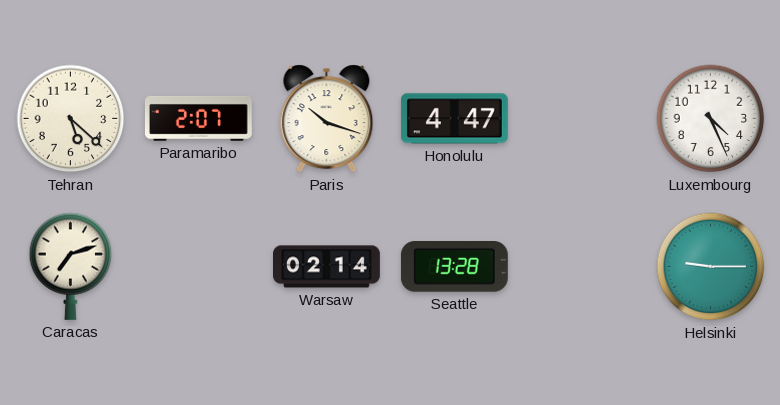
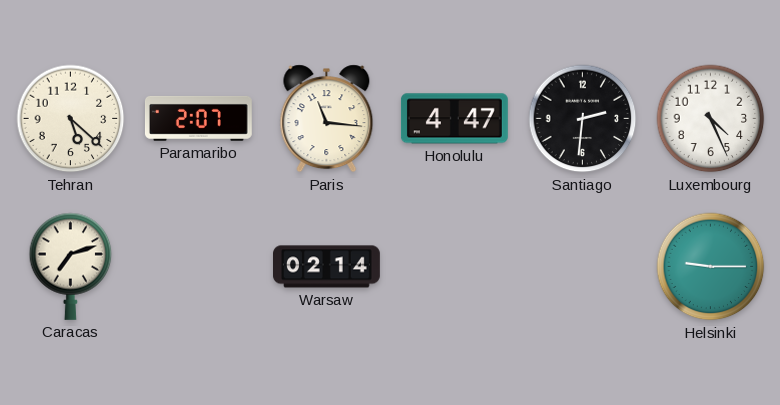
Paris: 10:18 -> 11:16
Santiago: none -> 2:31
Seattle: 13:28 -> none
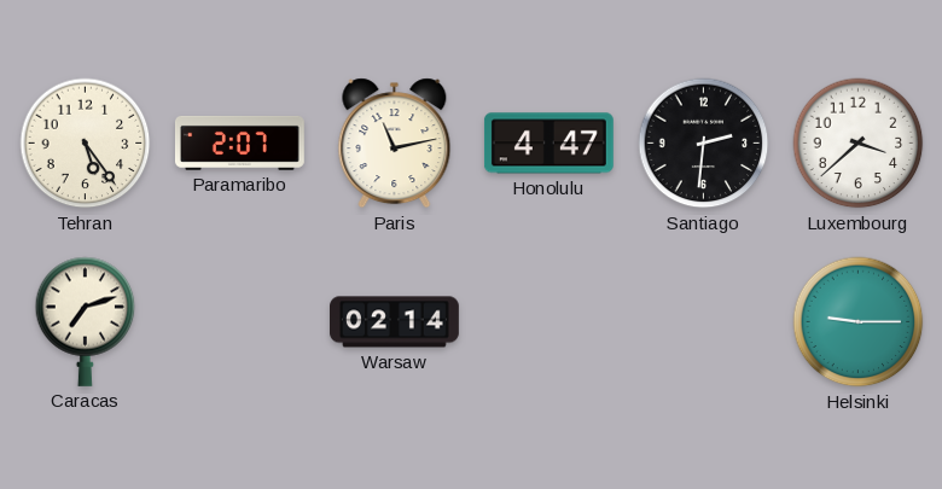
Tehran: 5:22 -> 5:24
Paris: 11:16 -> 11:13
Luxembourg: 4:26 -> 3:38
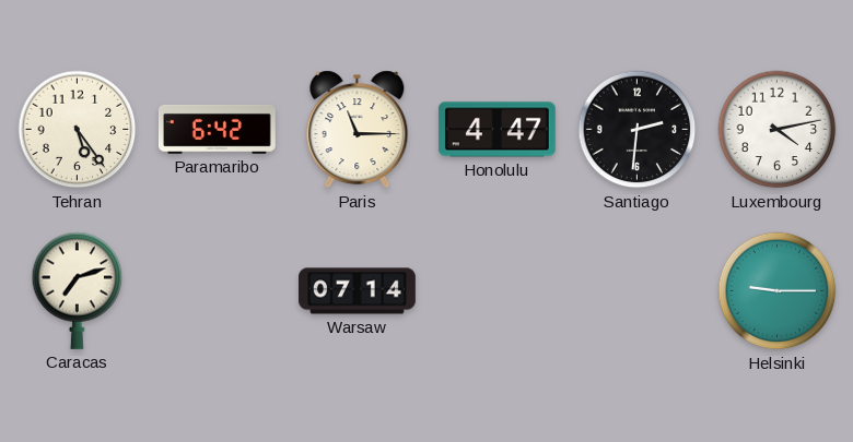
Paramaribo: 2:07 -> 6:42
Paris: 11:13 -> 11:15
Luxembourg: 3:38 -> 4:13
Warsaw: 02:14 -> 07:14
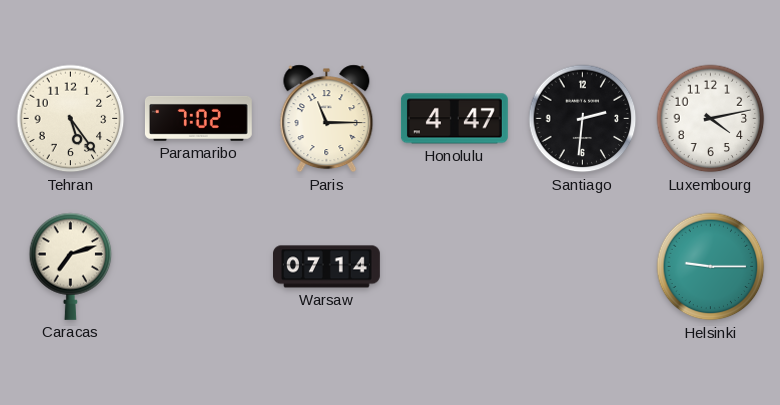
Paramaribo: 6:42 -> 7:02
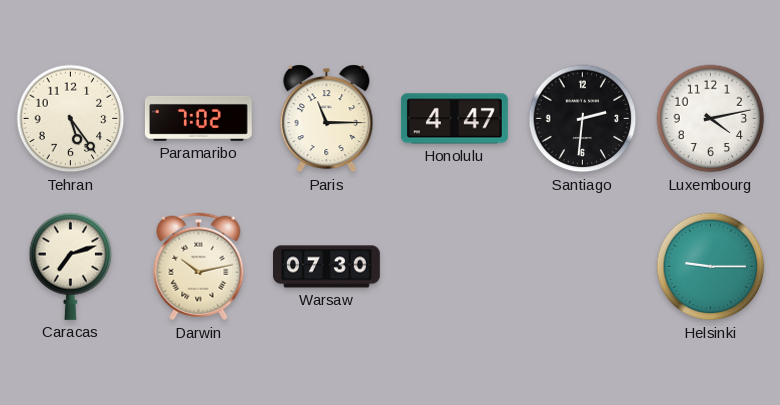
Darwin: none -> 10:13
Warsaw: 07:14 -> 07:30
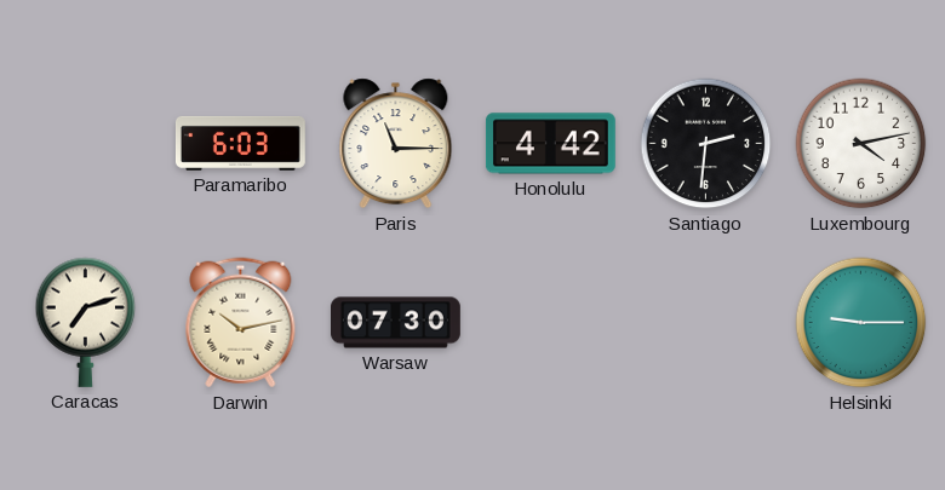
Tehran: 5:24 -> none
Paramaribo: 7:02 -> 6:03
Honolulu: 4:47 -> 4:42
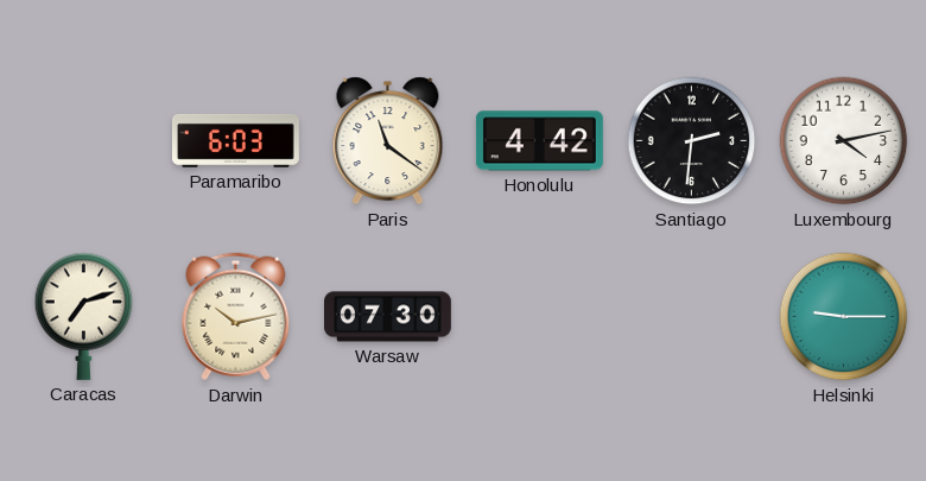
Paris: 11:15 -> 11:21
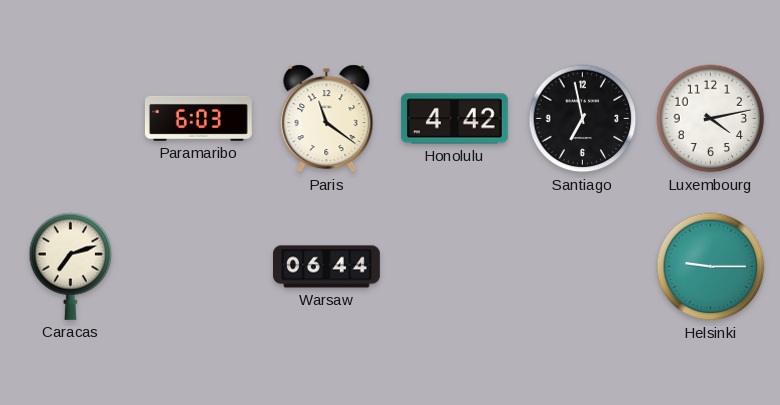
Santiago: 2:31 -> 6:58
Darwin: 10:13 -> none
Warsaw: 07:30 -> 06:44
